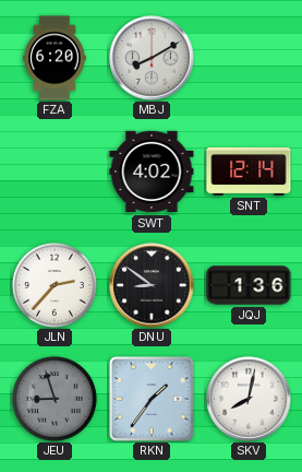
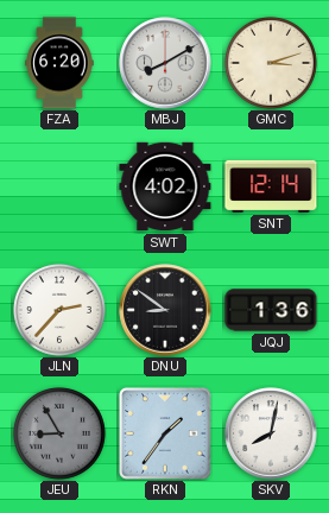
GMC: none -> 3:12
JEU: 8:57 -> 8:55
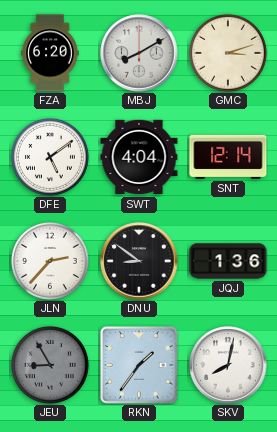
DFE: none -> 5:09
SWT: 4:02 -> 4:04
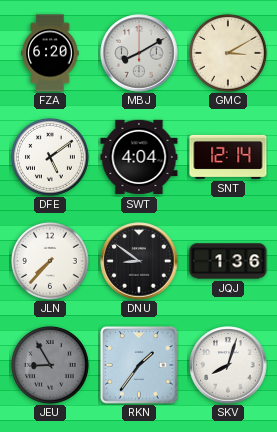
GMC: 3:12 -> 3:10
JLN: 2:37 -> 7:37
SKV: 8:02 -> 8:03
